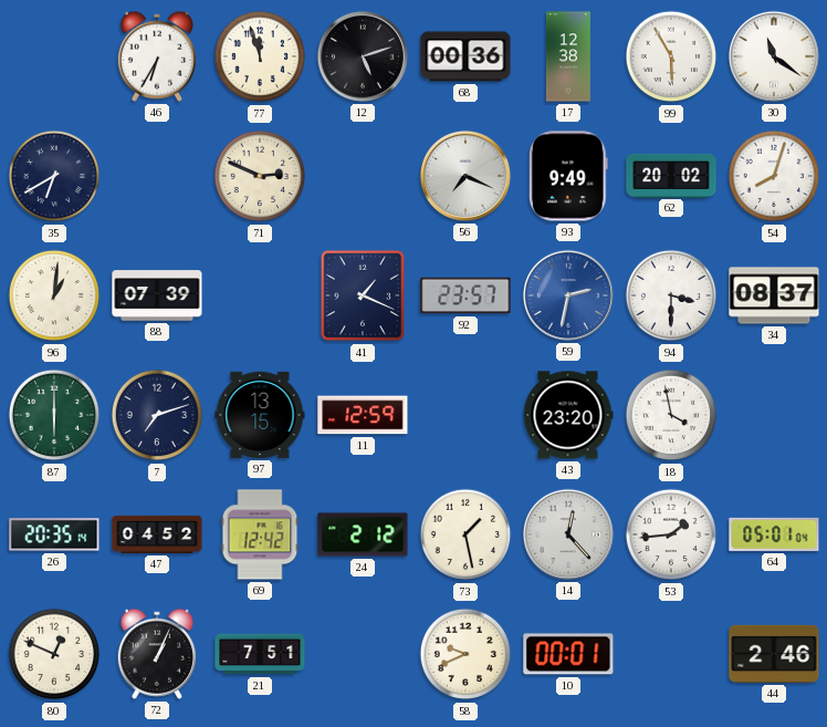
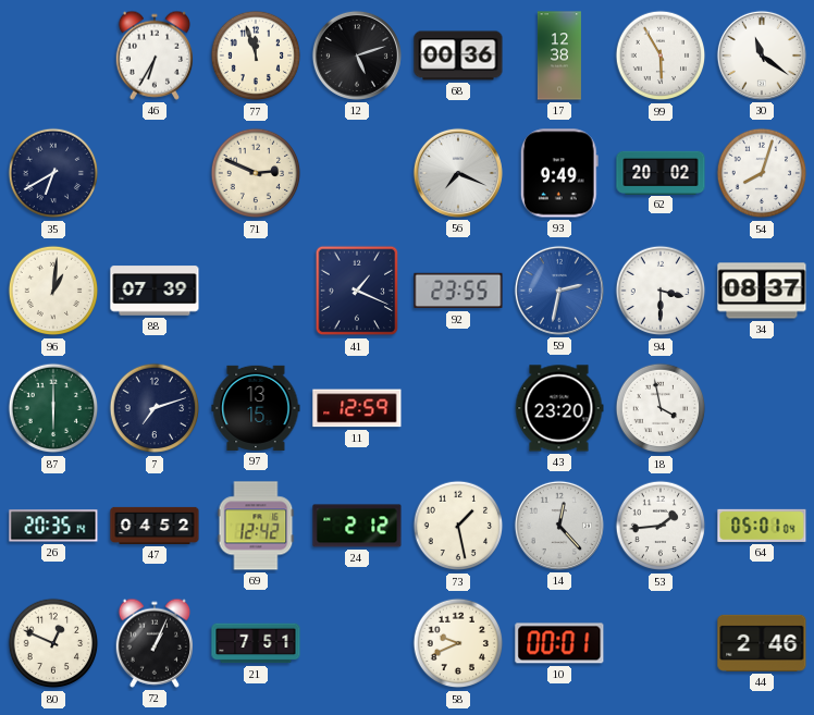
92: 23:57 -> 23:55
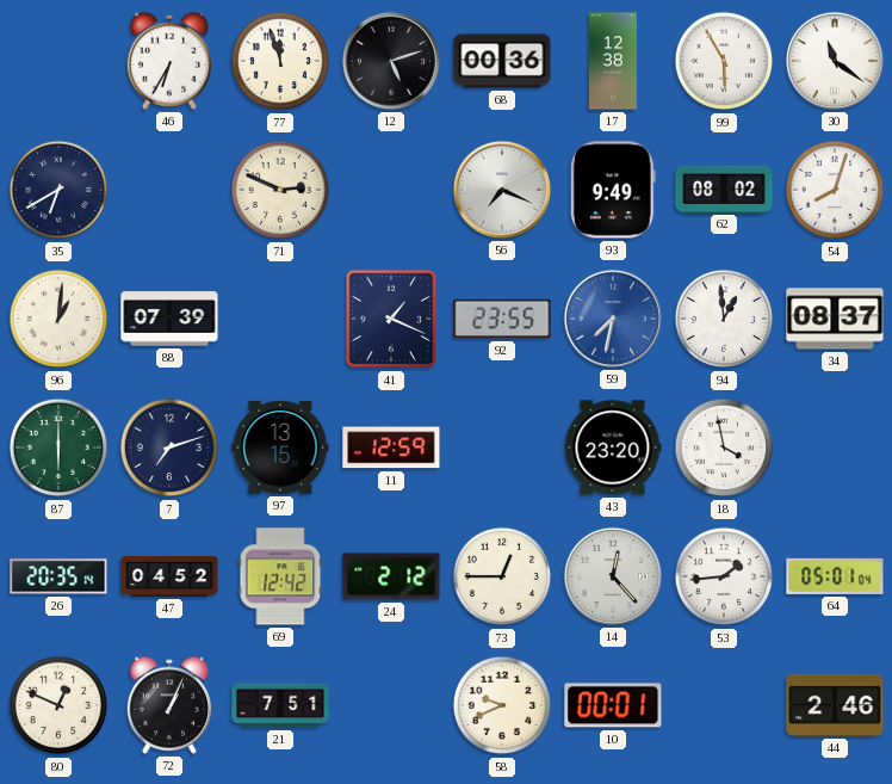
62: 20:02 -> 08:02
59: 2:32 -> 7:32
94: 3:30 -> 12:59
73: 1:28 -> 12:45
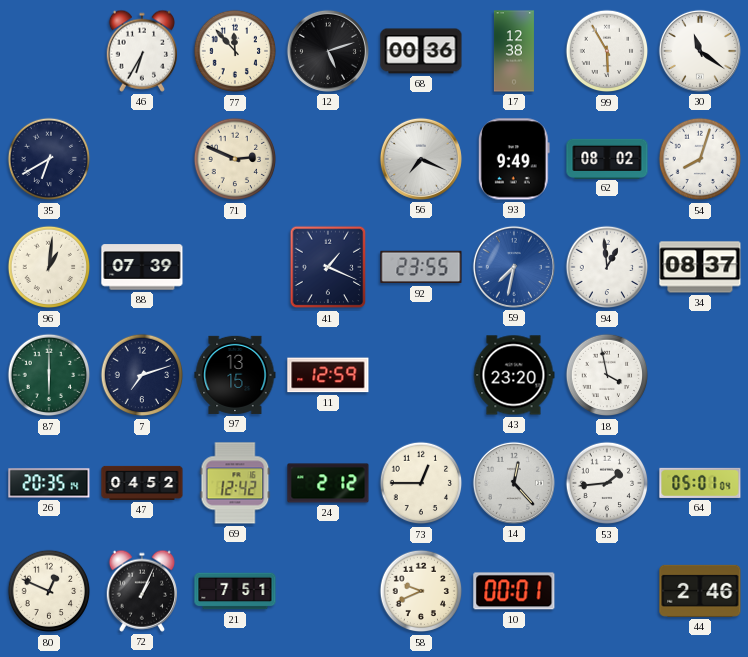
77: 11:57 -> 11:53
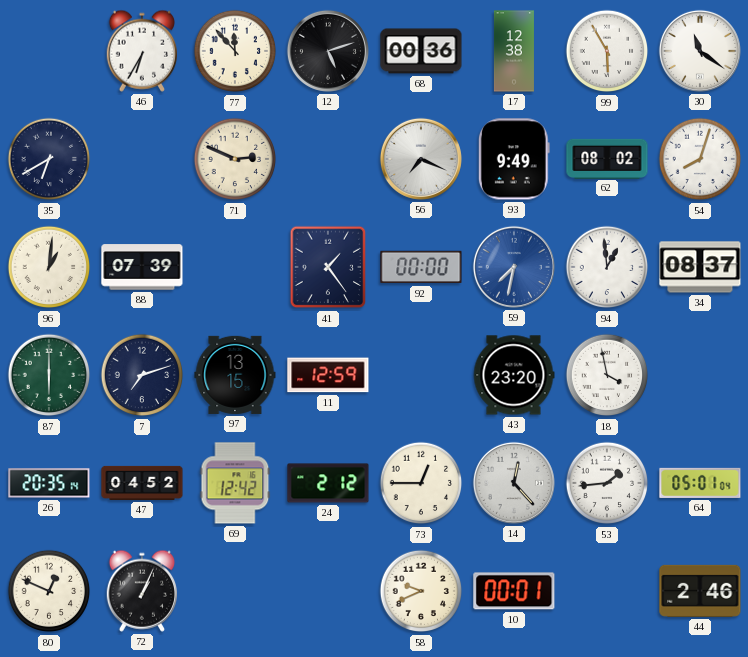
41: 1:19 -> 1:24
92: 23:55 -> 00:00
21: 7:51 -> none
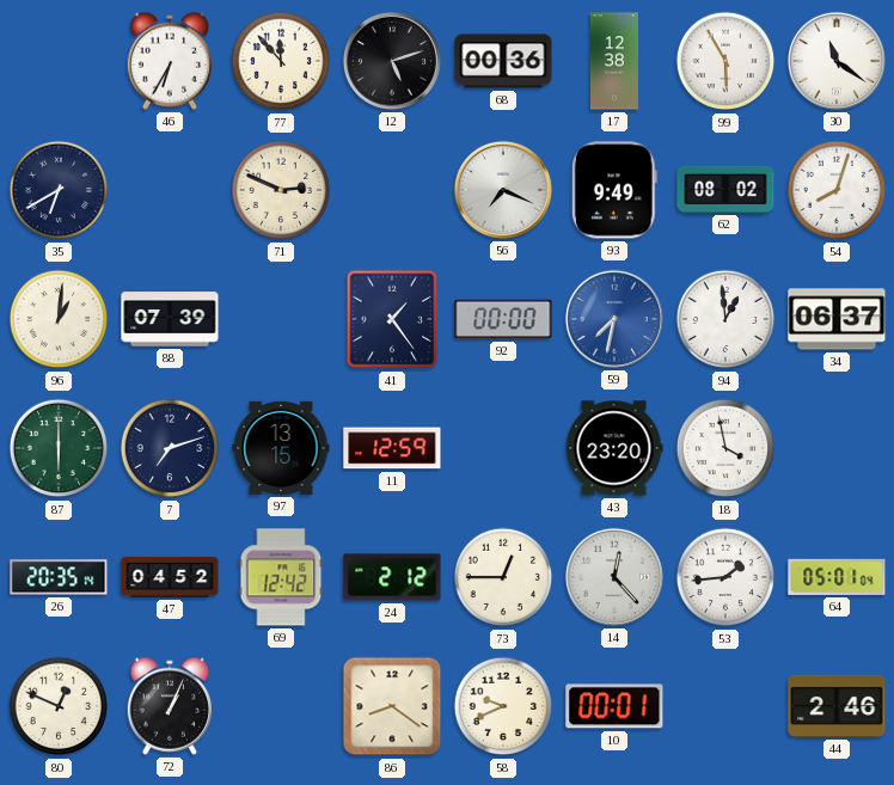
34: 08:37 -> 06:37
86: none -> 8:21
